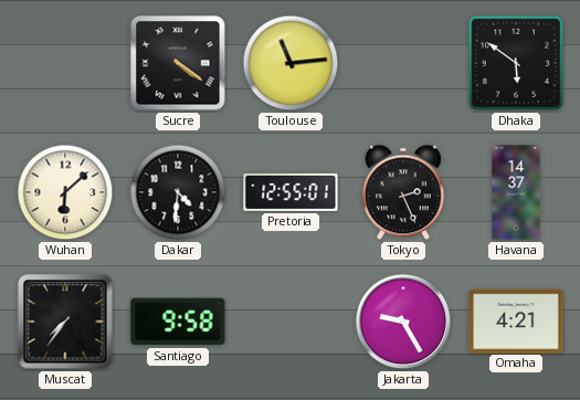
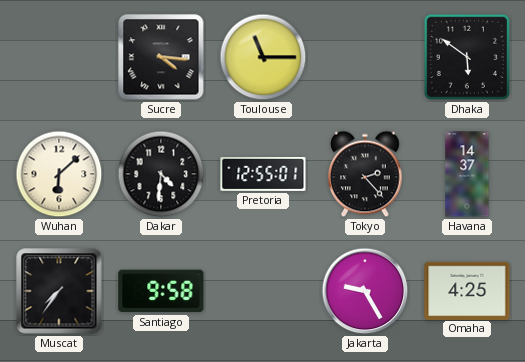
Sucre: 4:21 -> 4:16
Toulouse: 11:14 -> 11:15
Tokyo: 2:26 -> 2:23
Omaha: 4:21 -> 4:25
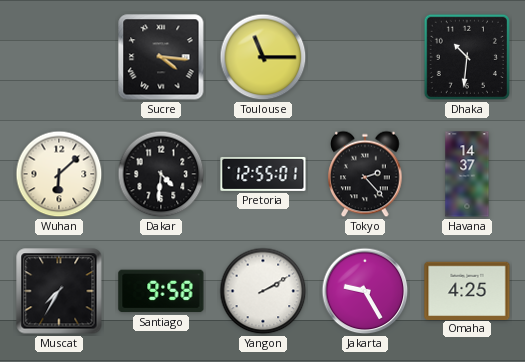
Dhaka: 5:51 -> 10:31
Muscat: 7:36 -> 7:35
Yangon: none -> 2:10
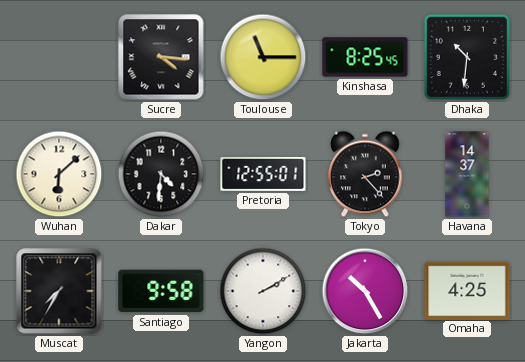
Kinshasa: none -> 8:25
Jakarta: 9:25 -> 10:25
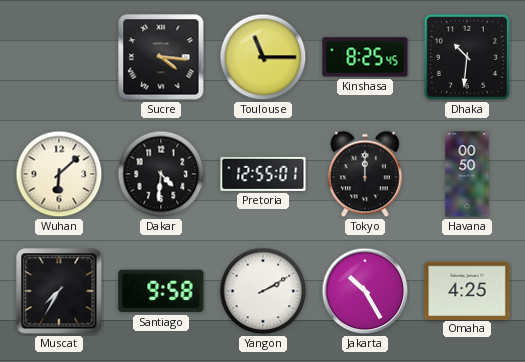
Tokyo: 2:23 -> 12:00
Havana: 14:37 -> 00:50
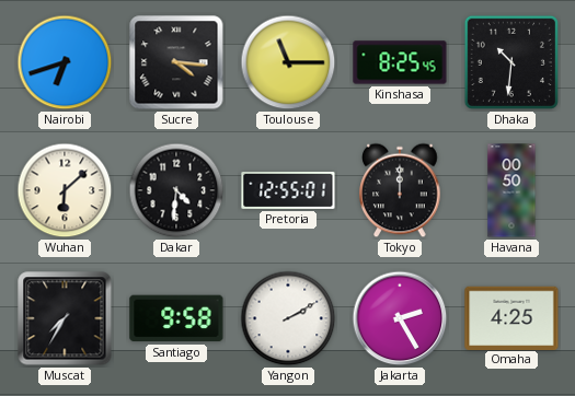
Nairobi: none -> 6:42
Jakarta: 10:25 -> 2:25
